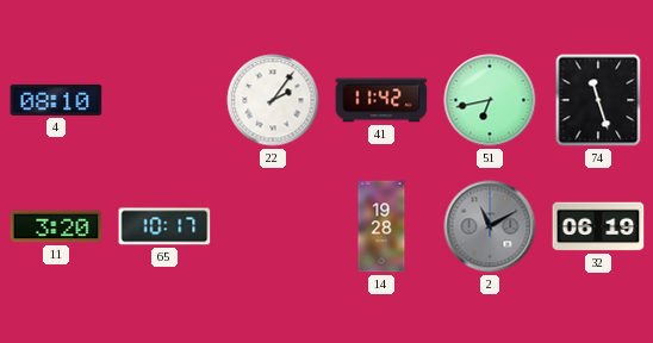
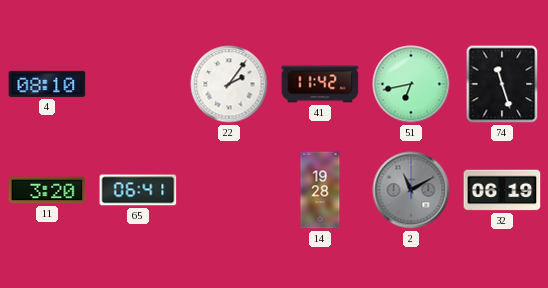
65: 10:17 -> 06:41
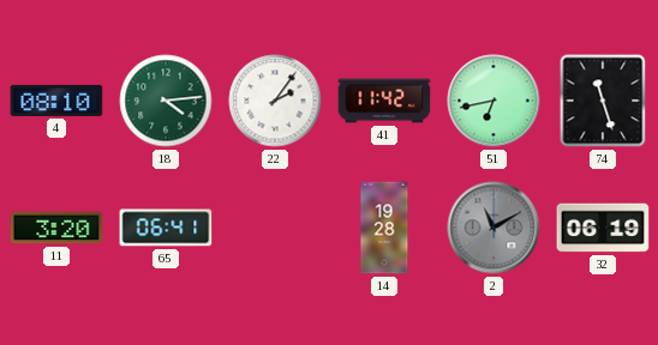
18: none -> 4:14
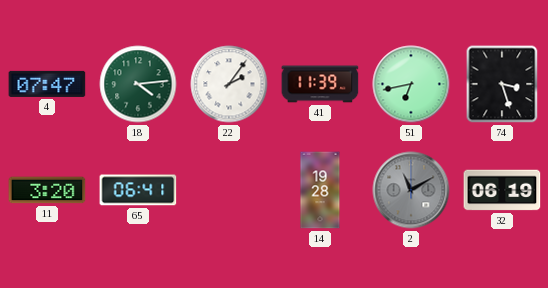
4: 08:10 -> 07:47
41: 11:42 -> 11:39
74: 11:27 -> 3:27
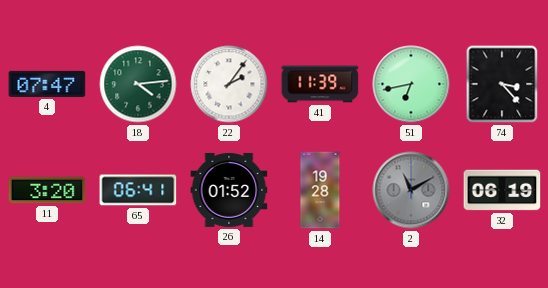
74: 3:27 -> 3:23
26: none -> 01:52
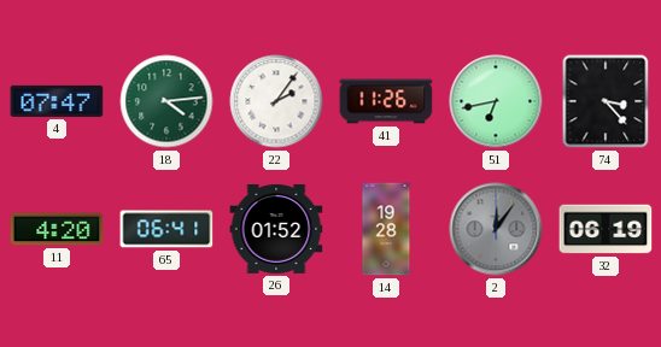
41: 11:39 -> 11:26
11: 3:20 -> 4:20
2: 11:10 -> 12:06
